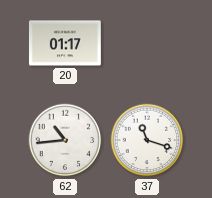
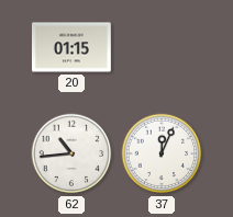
20: 01:17 -> 01:15
37: 11:18 -> 12:04
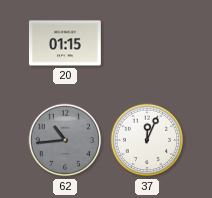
62 dial: white -> grey
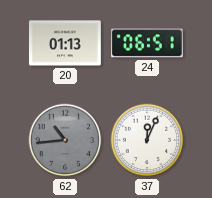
20: 01:15 -> 01:13
24: none -> 06:51
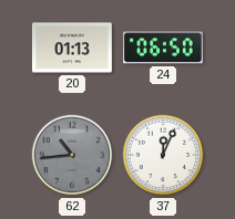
24: 06:51 -> 06:50
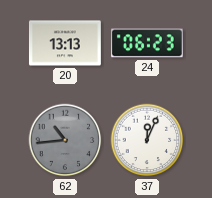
20: 01:13 -> 13:13
24: 06:50 -> 06:23
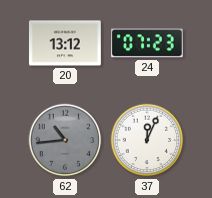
20: 13:13 -> 13:12
24: 06:23 -> 07:23
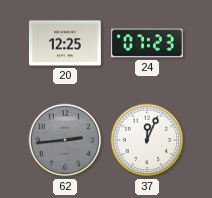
20: 13:12 -> 12:25
62: 10:44 -> 2:44
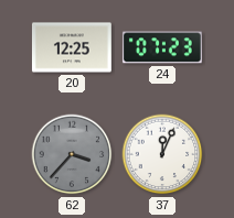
62: 2:44 -> 3:37
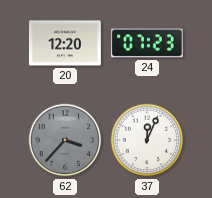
20: 12:25 -> 12:20
